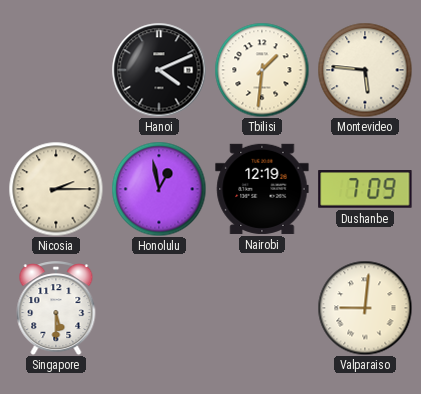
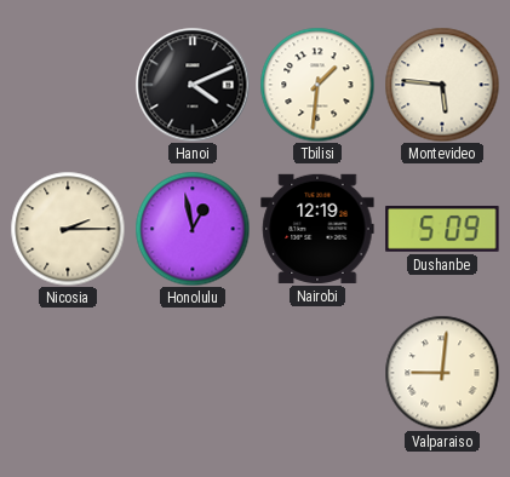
Dushanbe: 7:09 -> 5:09
Singapore: 5:30 -> none
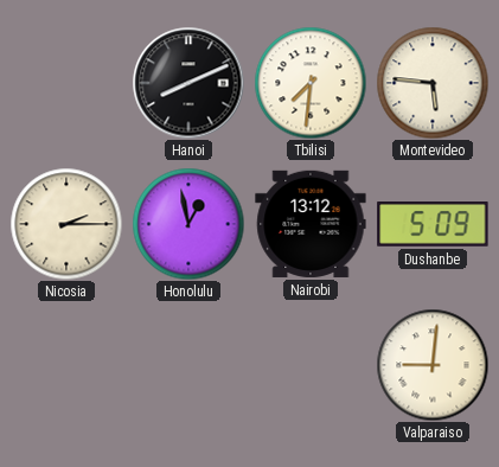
Hanoi: 4:11 -> 8:11
Tbilisi: 1:31 -> 7:31
Nairobi: 12:19 -> 13:12
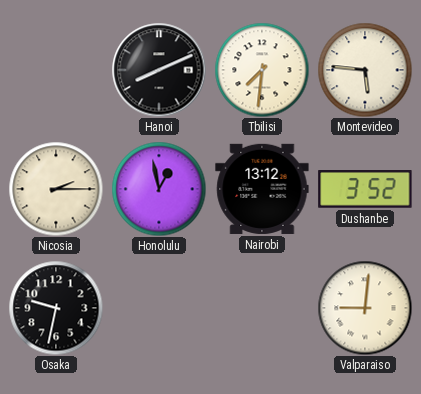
Dushanbe: 5:09 -> 3:52
Osaka: none -> 9:32
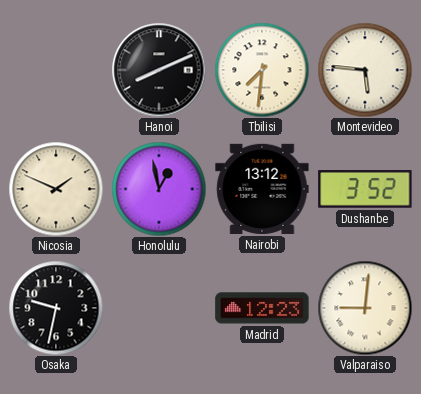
Nicosia: 2:15 -> 1:49
Madrid: none -> 12:23
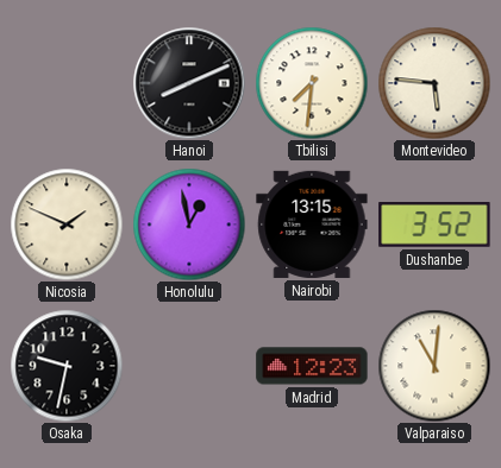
Nairobi: 13:12 -> 13:15
Valparaiso: 9:01 -> 11:01
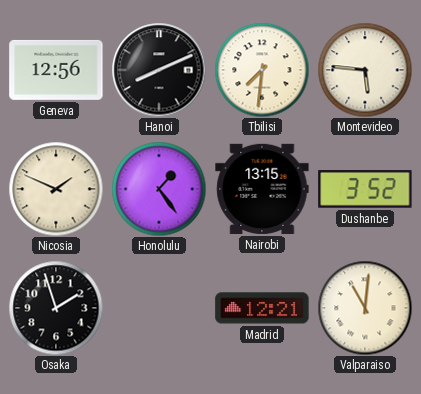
Geneva: none -> 12:56
Honolulu: 12:58 -> 1:24
Osaka: 9:32 -> 1:57
Madrid: 12:23 -> 12:21
